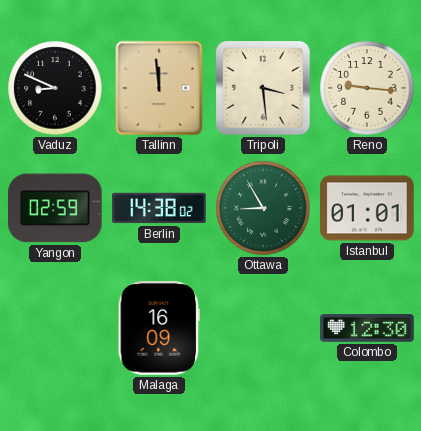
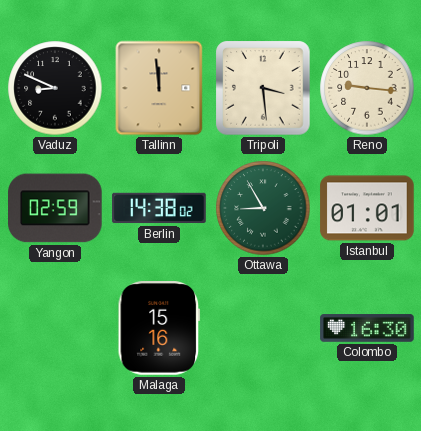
Malaga: 16:09 -> 15:16
Colombo: 12:30 -> 16:30
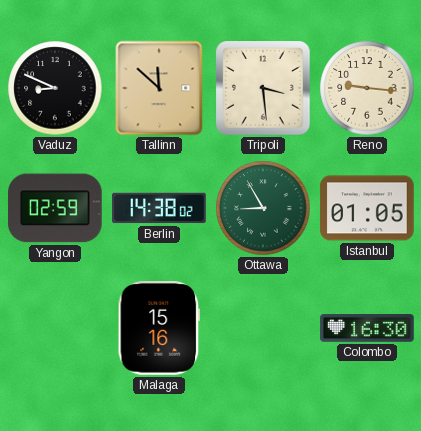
Tallinn: 11:59 -> 11:52
Istanbul: 01:01 -> 01:05
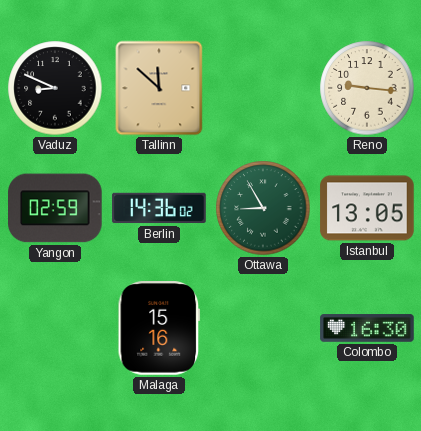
Tripoli: 3:29 -> none
Berlin: 14:38 -> 14:36
Istanbul: 01:05 -> 13:05
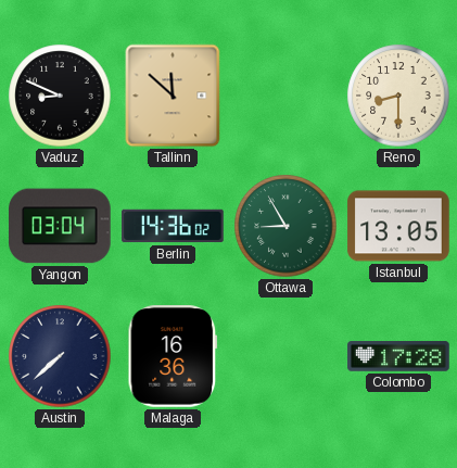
Reno: 9:16 -> 8:30
Yangon: 02:59 -> 03:04
Austin: none -> 7:38
Malaga: 15:16 -> 16:36
Colombo: 16:30 -> 17:28
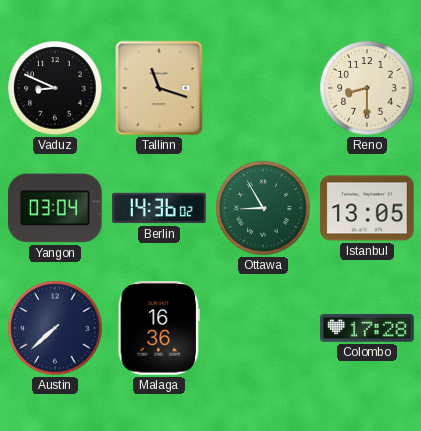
Tallinn: 11:52 -> 11:18
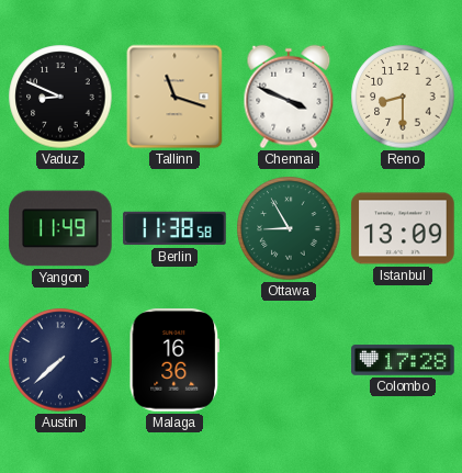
Chennai: none -> 3:49
Yangon: 03:04 -> 11:49
Berlin: 14:36 -> 11:38
Istanbul: 13:05 -> 13:09
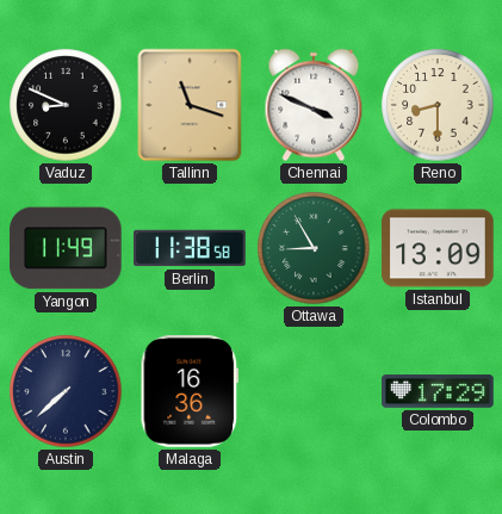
Colombo: 17:28 -> 17:29
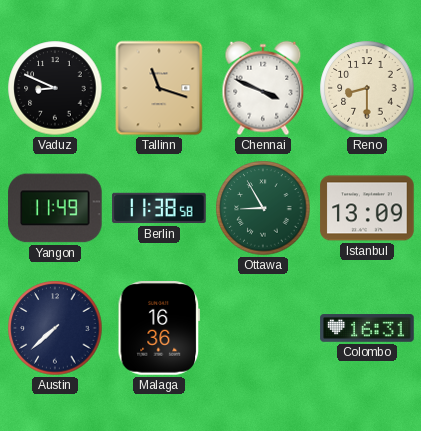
Colombo: 17:29 -> 16:31
